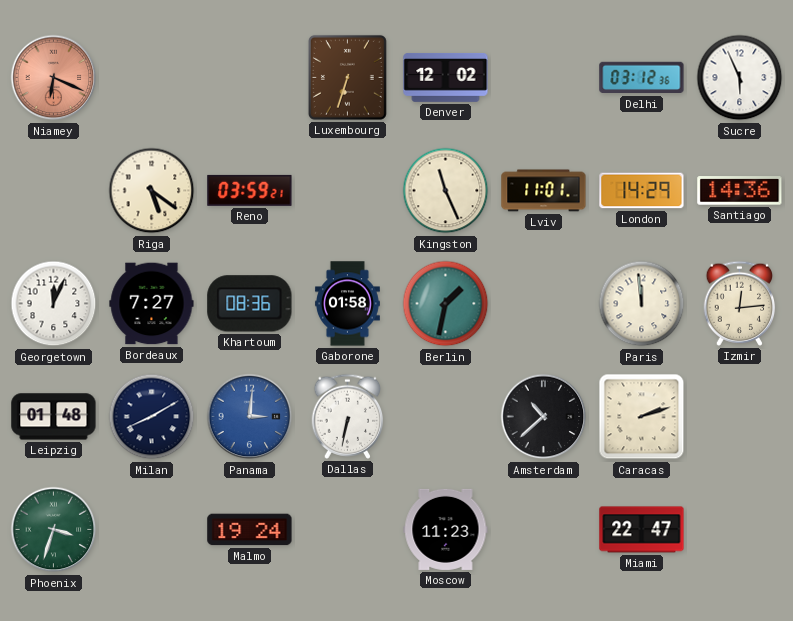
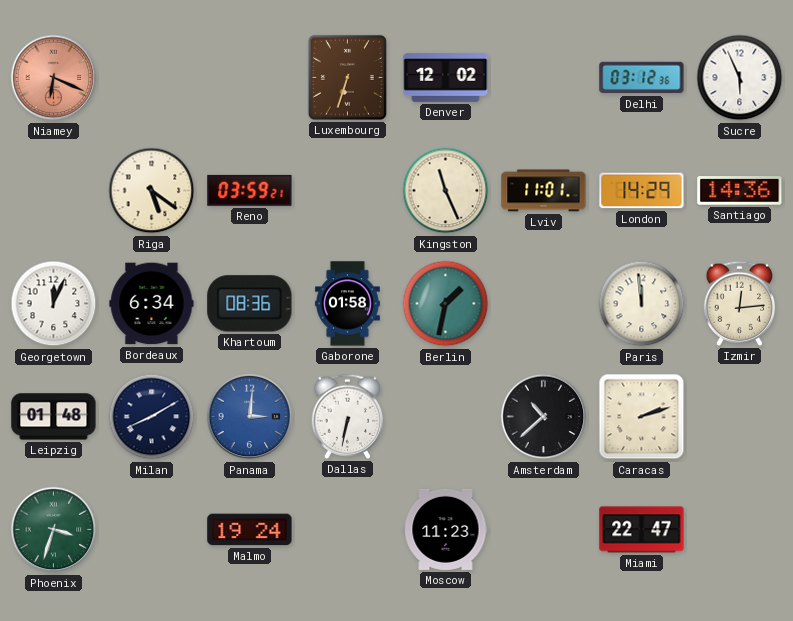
Bordeaux: 7:27 -> 6:34
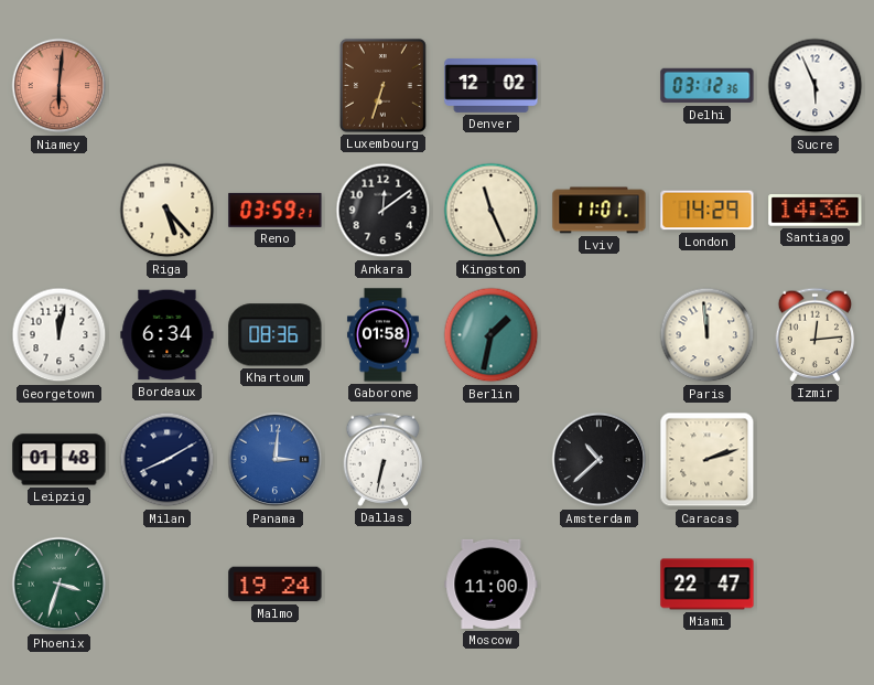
Niamey: 6:19 -> 6:01
Riga: 5:21 -> 5:23
Ankara: none -> 12:09
Georgetown: 12:04 -> 12:02
Moscow: 11:23 -> 11:00
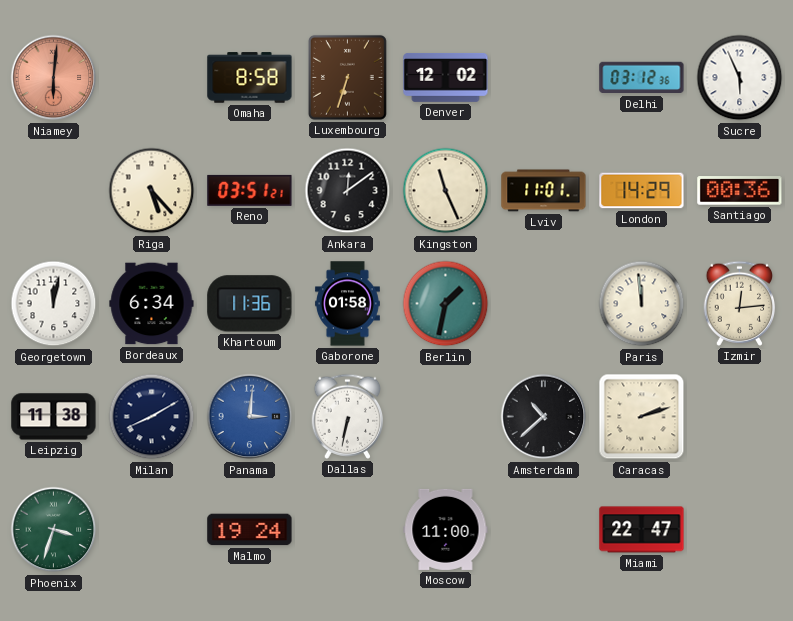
Omaha: none -> 8:58
Reno: 03:59 -> 03:51
Santiago: 14:36 -> 00:36
Khartoum: 08:36 -> 11:36
Leipzig: 01:48 -> 11:38
